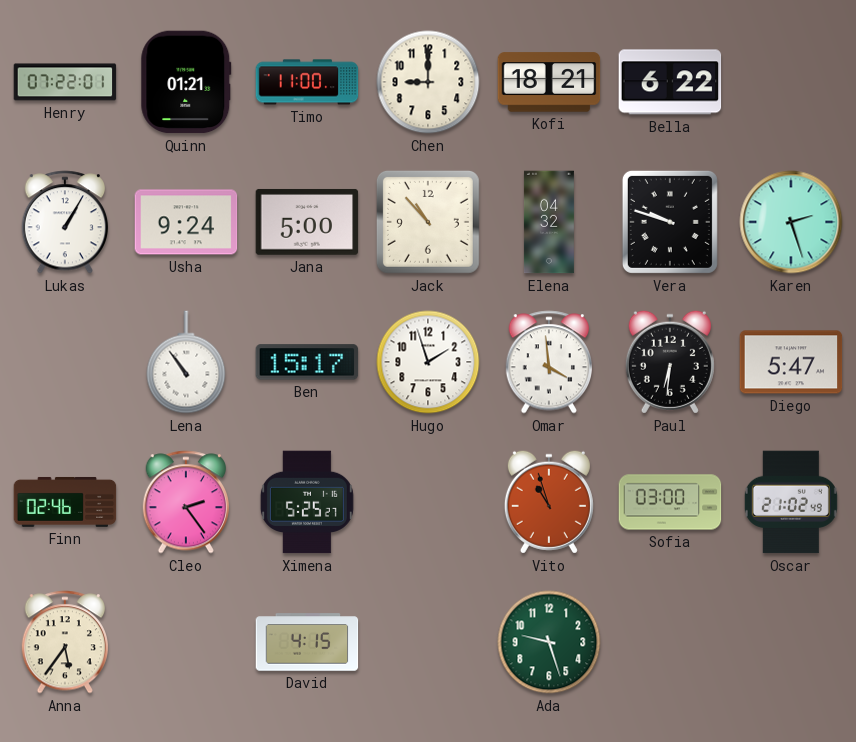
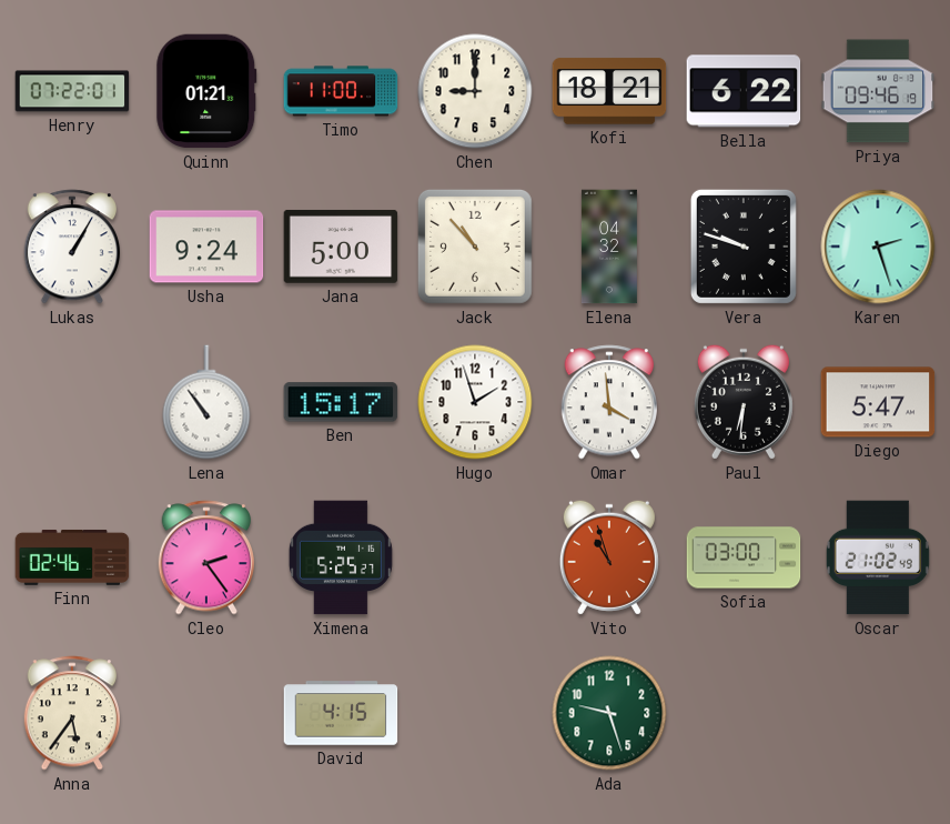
Priya: none -> 09:46
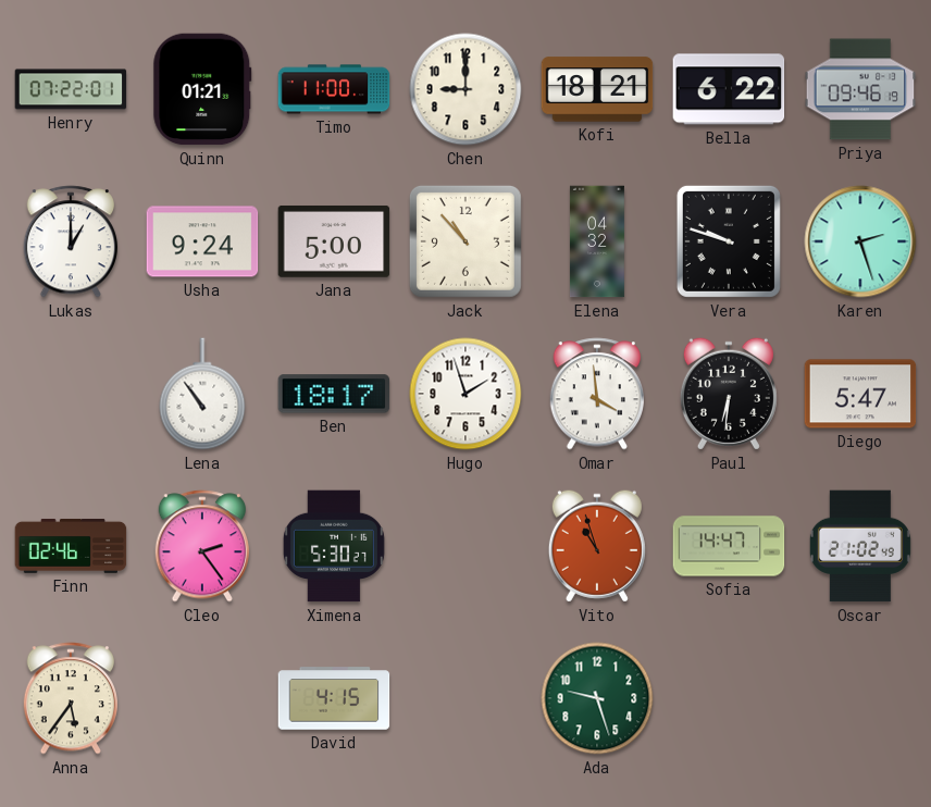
Lukas: 1:05 -> 1:00
Ben: 15:17 -> 18:17
Ximena: 5:25 -> 5:30
Sofia: 03:00 -> 14:47
